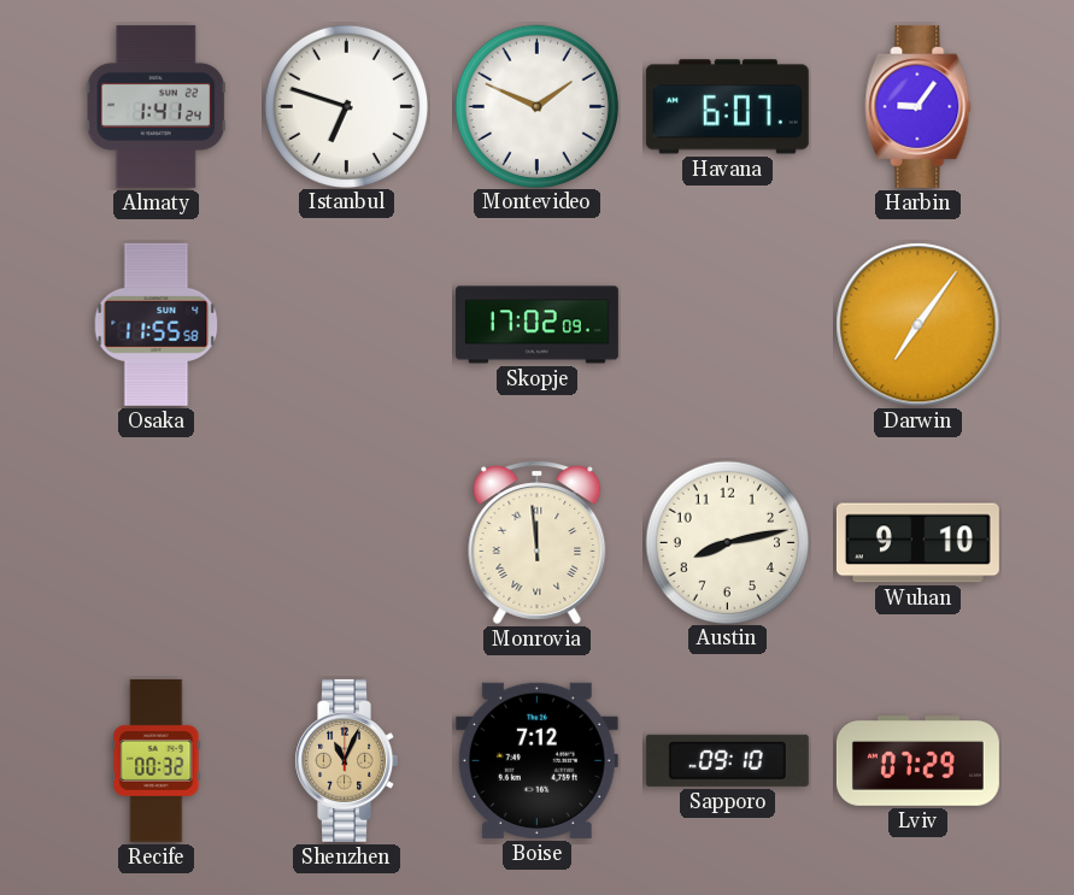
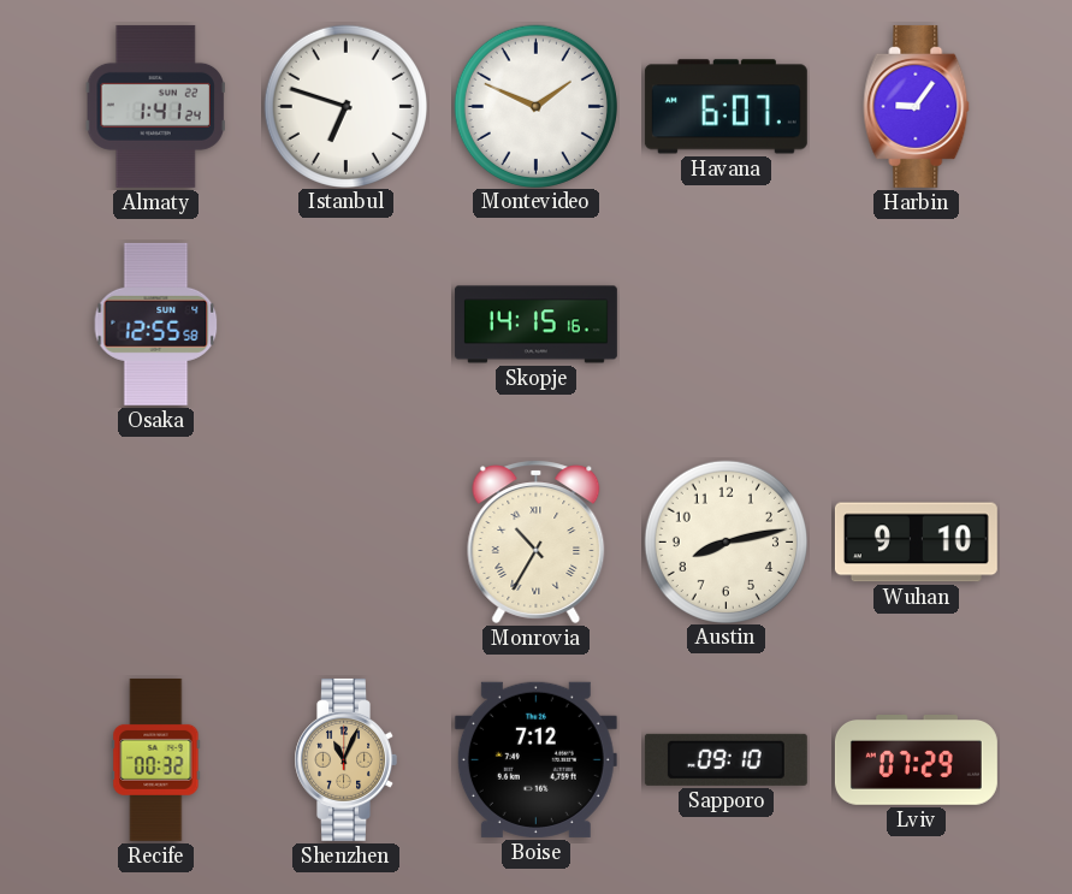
Osaka: 11:55 -> 12:55
Skopje: 17:02 -> 14:15
Darwin: 7:06 -> none
Monrovia: 11:59 -> 10:35
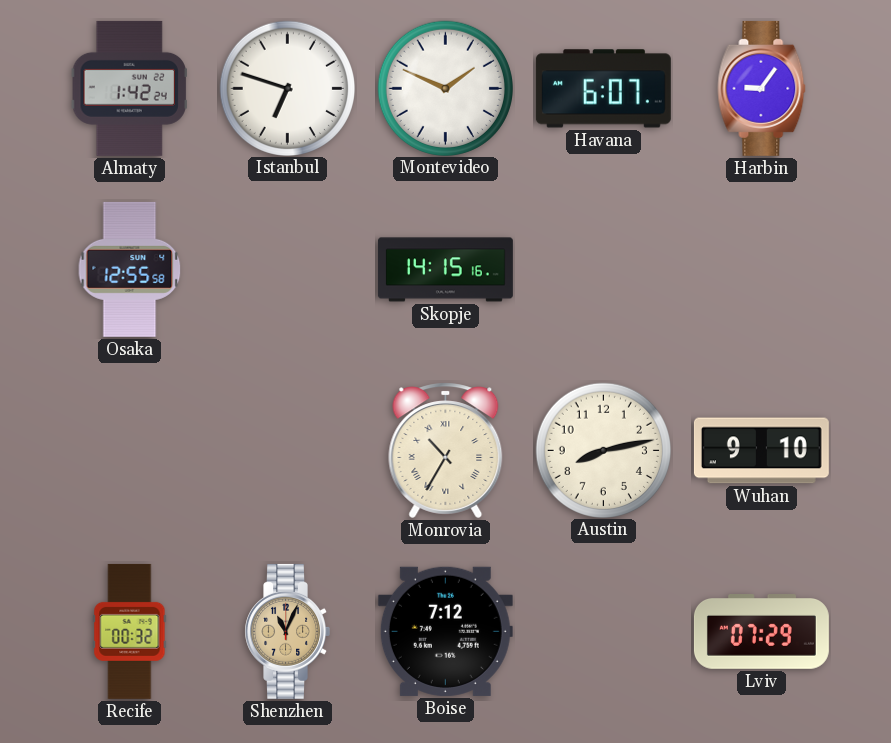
Almaty: 1:41 -> 1:42
Sapporo: 09:10 -> none
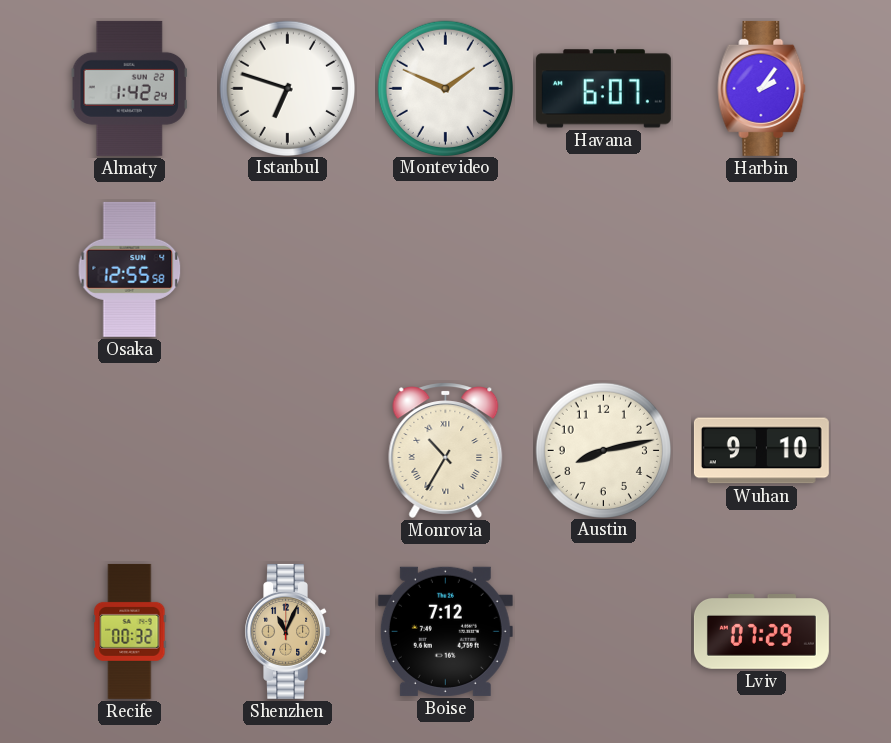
Harbin: 9:06 -> 2:06
Skopje: 14:15 -> none
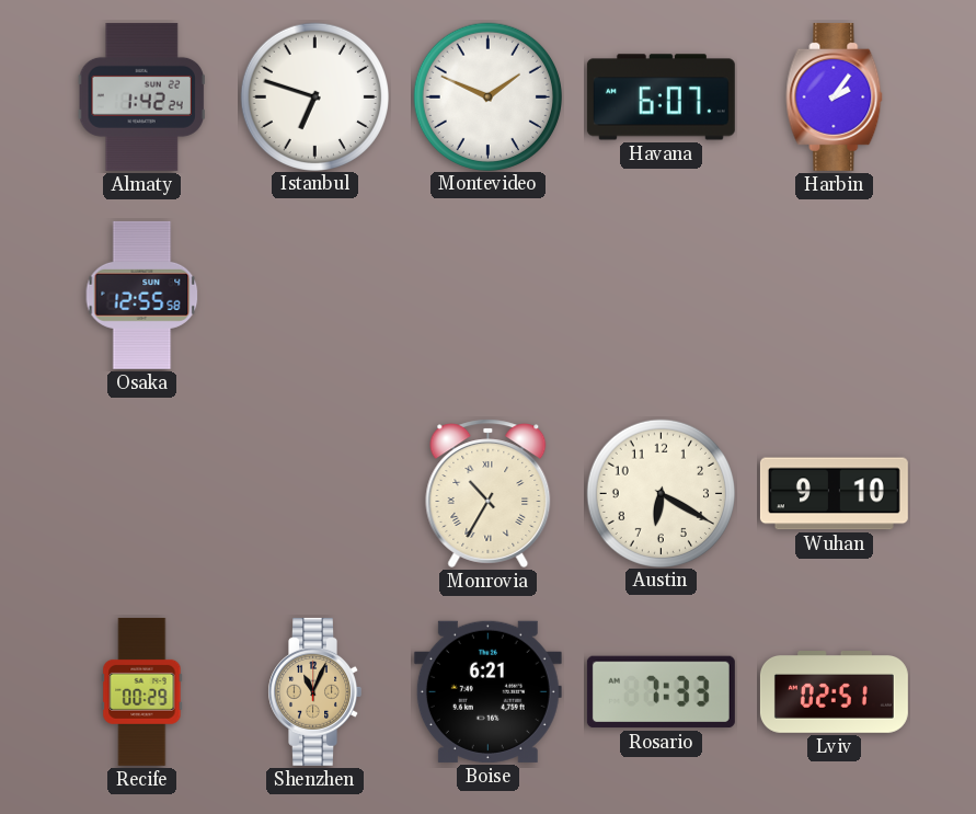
Austin: 8:13 -> 6:20
Recife: 00:32 -> 00:29
Boise: 7:12 -> 6:21
Rosario: none -> 7:33
Lviv: 07:29 -> 02:51
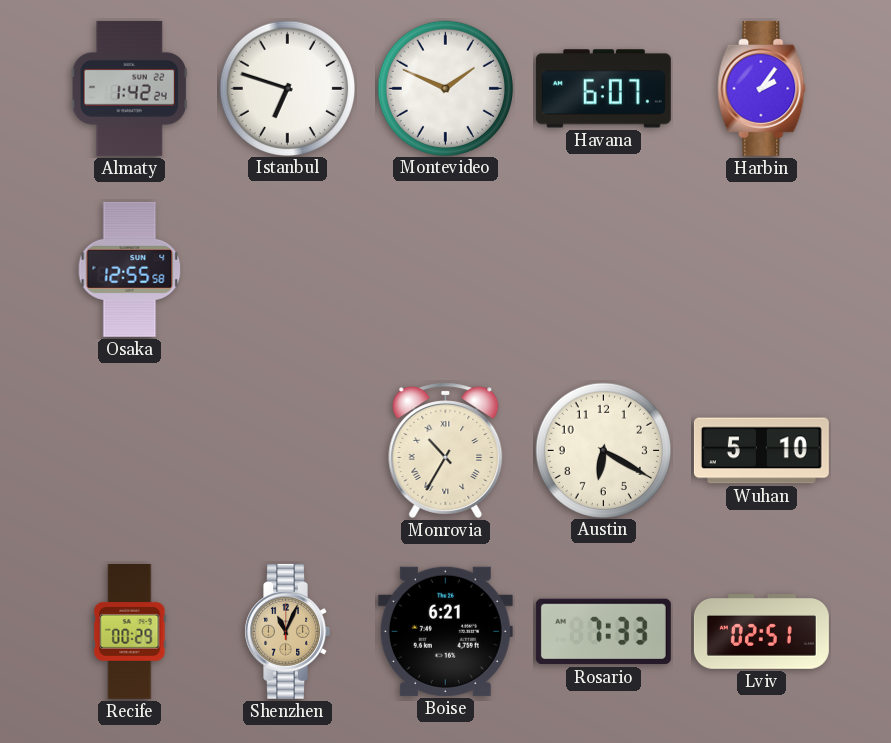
Wuhan: 9:10 -> 5:10
